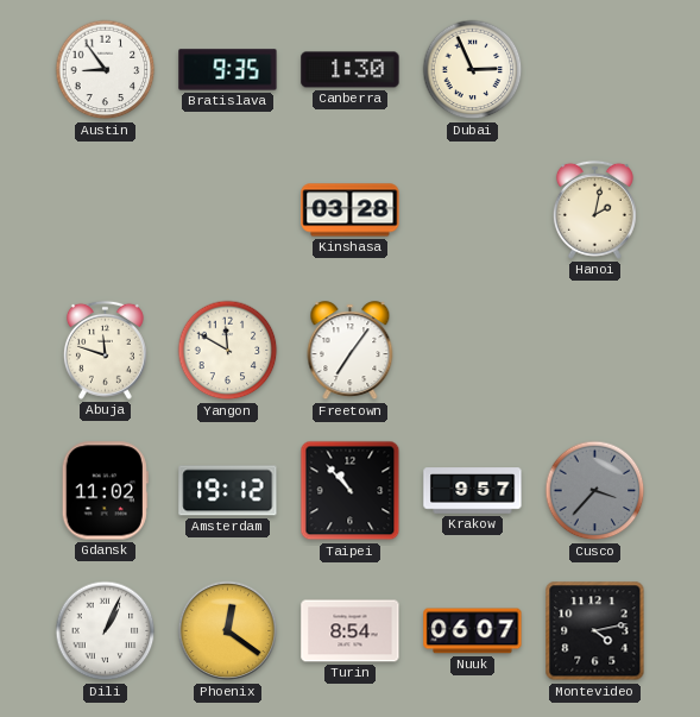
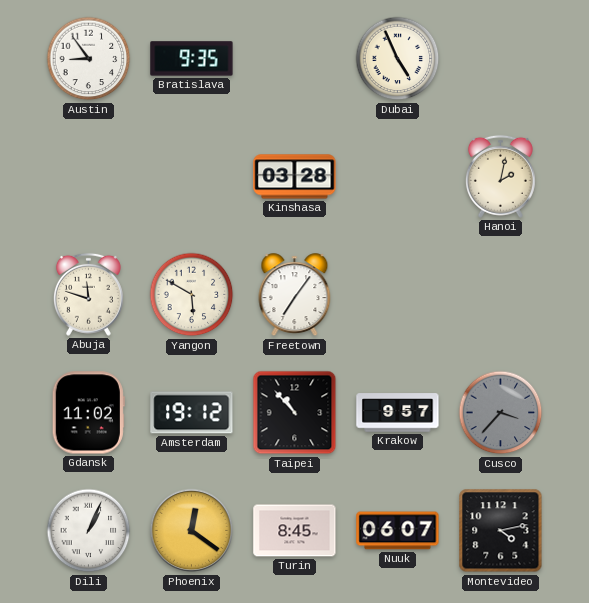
Canberra: 1:30 -> none
Dubai: 2:56 -> 4:56
Yangon: 11:50 -> 5:50
Turin: 8:54 -> 8:45
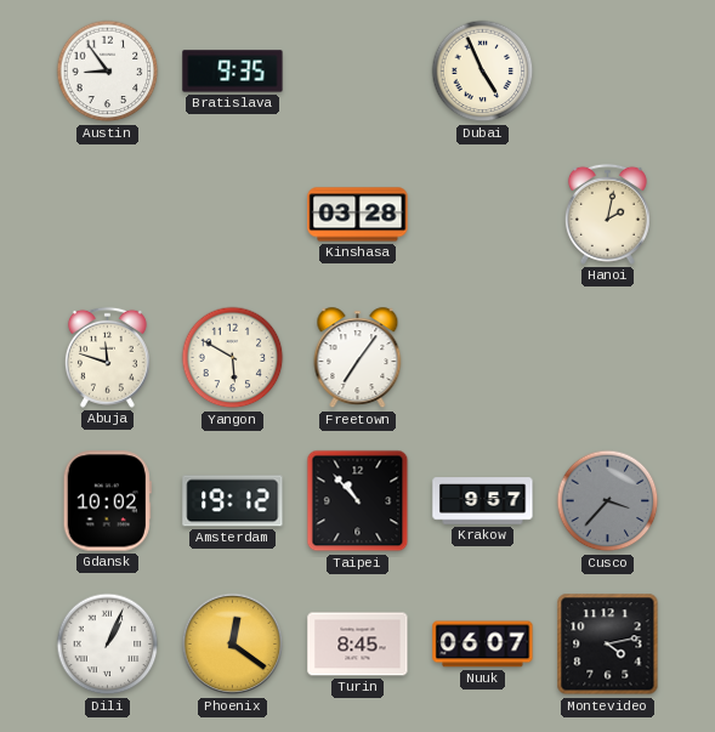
Gdansk: 11:02 -> 10:02
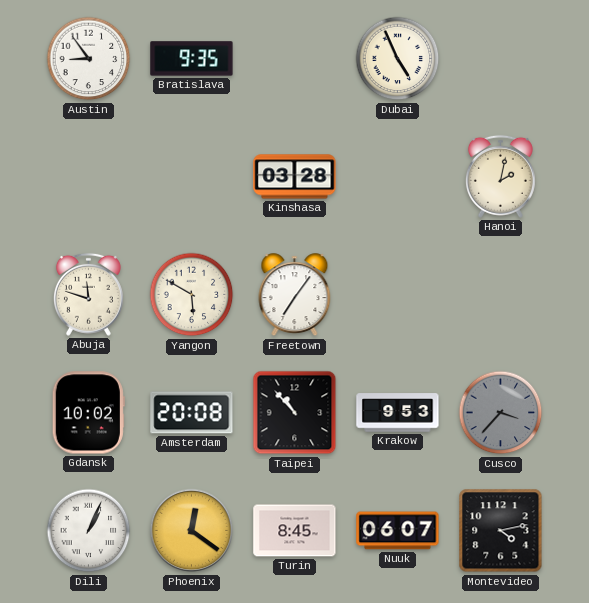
Amsterdam: 19:12 -> 20:08
Krakow: 9:57 -> 9:53
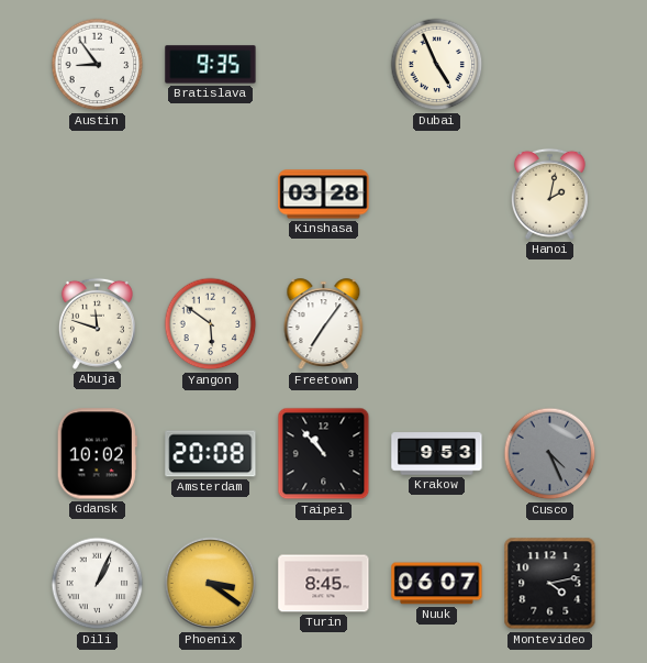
Yangon: 5:50 -> 5:51
Cusco: 3:37 -> 4:26
Phoenix: 12:21 -> 3:21
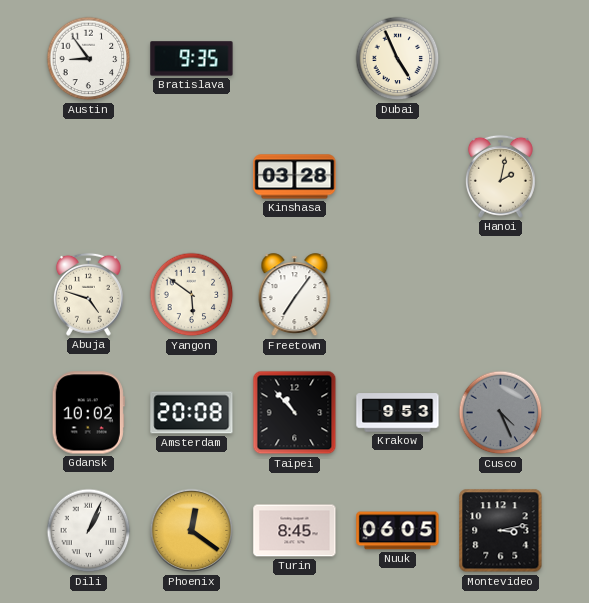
Abuja: 11:48 -> 4:48
Phoenix: 3:21 -> 12:21
Nuuk: 06:07 -> 06:05
Montevideo: 4:13 -> 3:13
